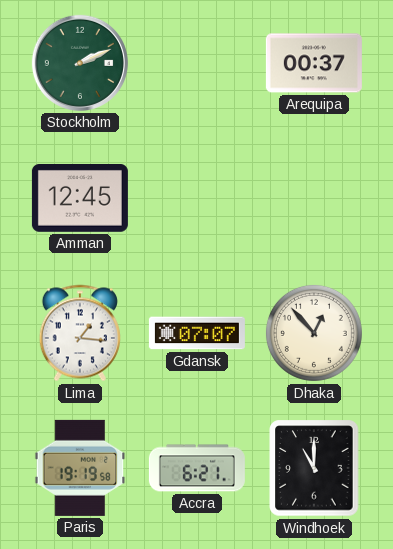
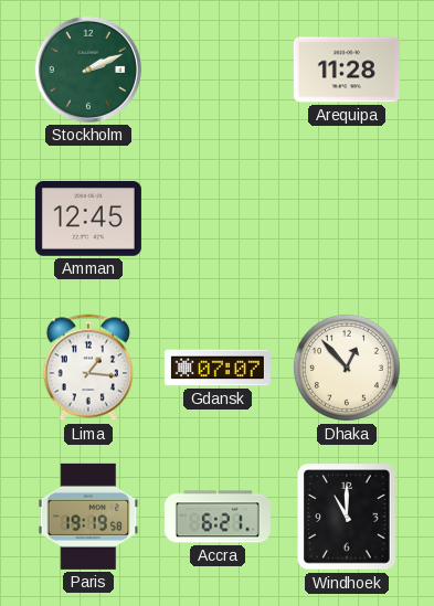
Arequipa: 00:37 -> 11:28
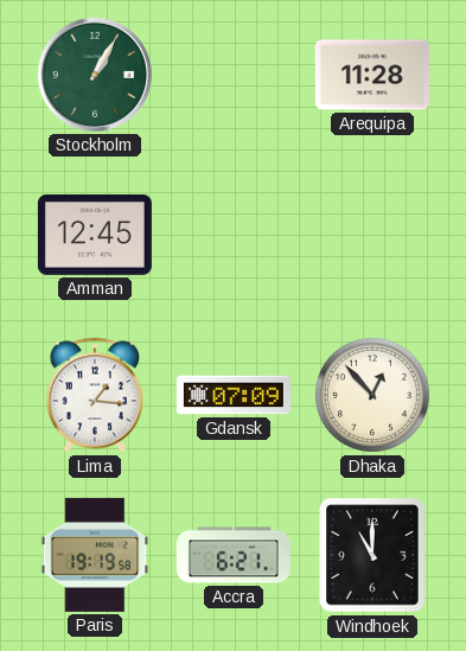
Stockholm: 2:11 -> 1:05
Gdansk: 07:07 -> 07:09
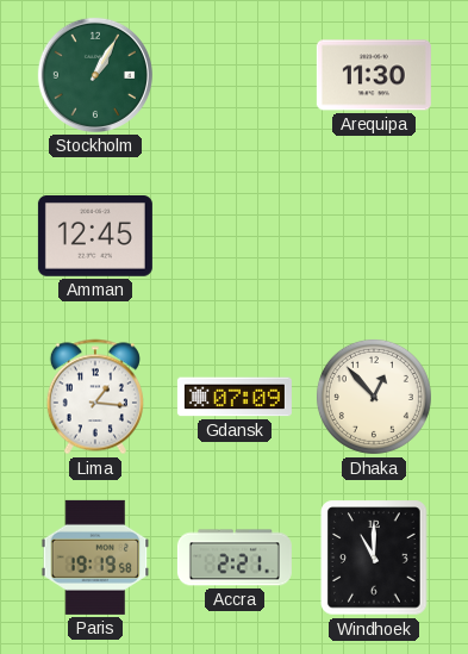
Arequipa: 11:28 -> 11:30
Accra: 6:21 -> 2:21
